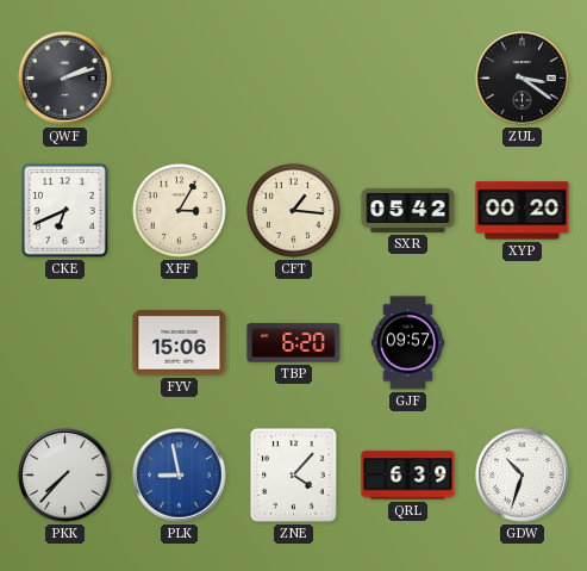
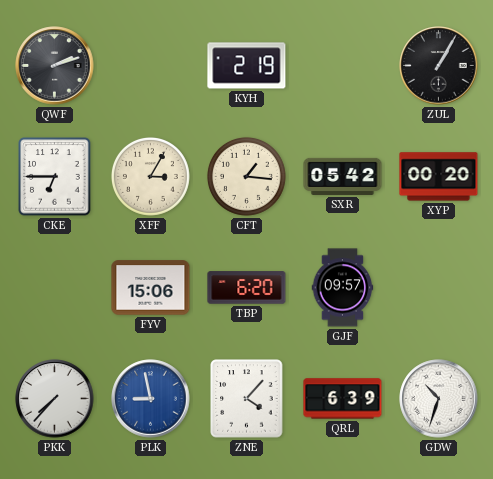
KYH: none -> 2:19
ZUL: 3:21 -> 1:05
CKE: 6:41 -> 6:45
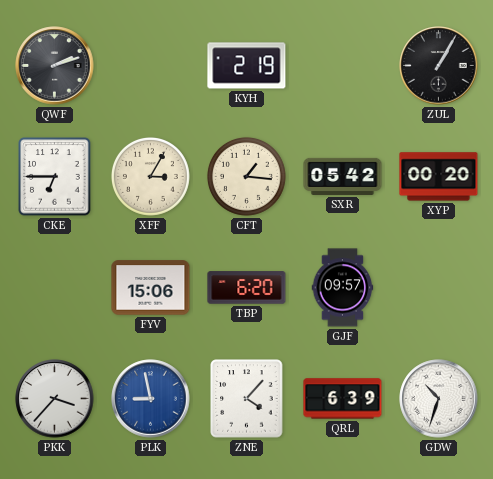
PKK: 7:37 -> 3:37
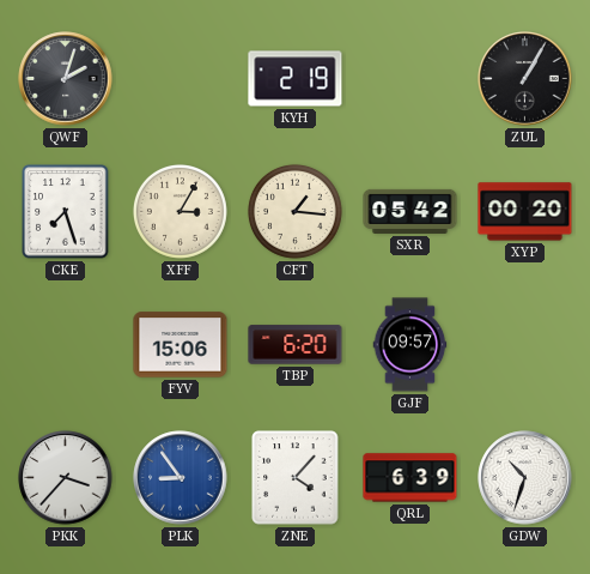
QWF: 2:12 -> 2:03
CKE: 6:45 -> 7:27
PLK: 8:58 -> 8:54
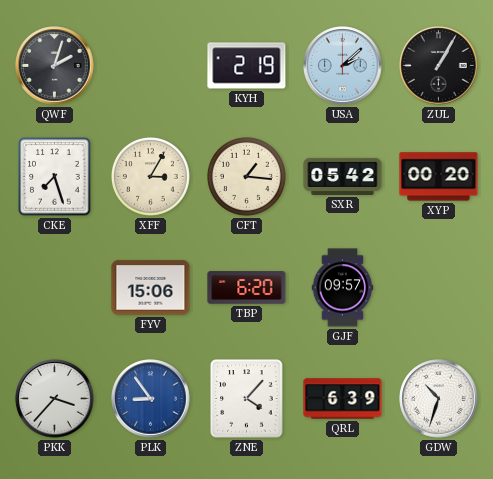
USA: none -> 2:08
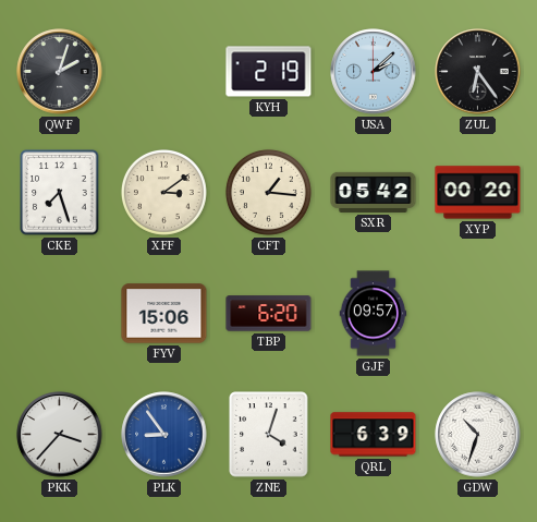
ZUL: 1:05 -> 6:24
XFF: 3:05 -> 3:09
ZNE: 4:07 -> 4:03
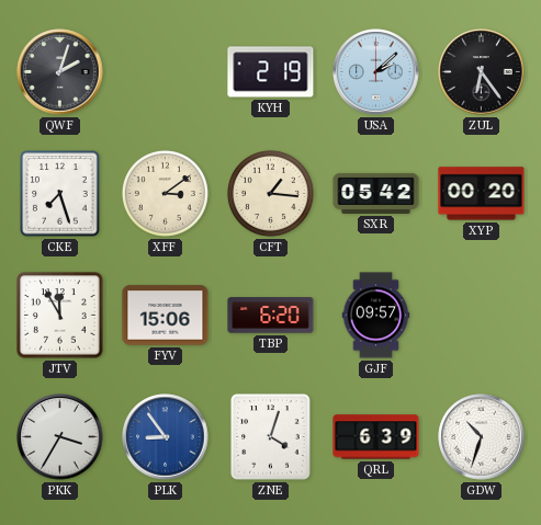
JTV: none -> 11:55
PKK: 3:37 -> 3:35
